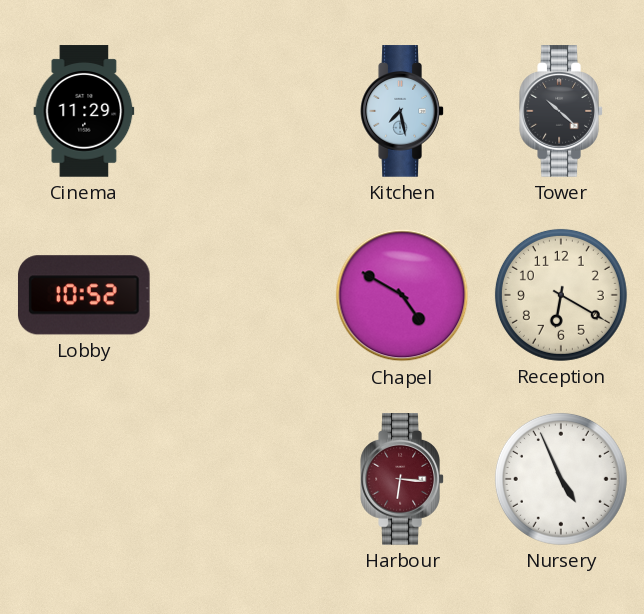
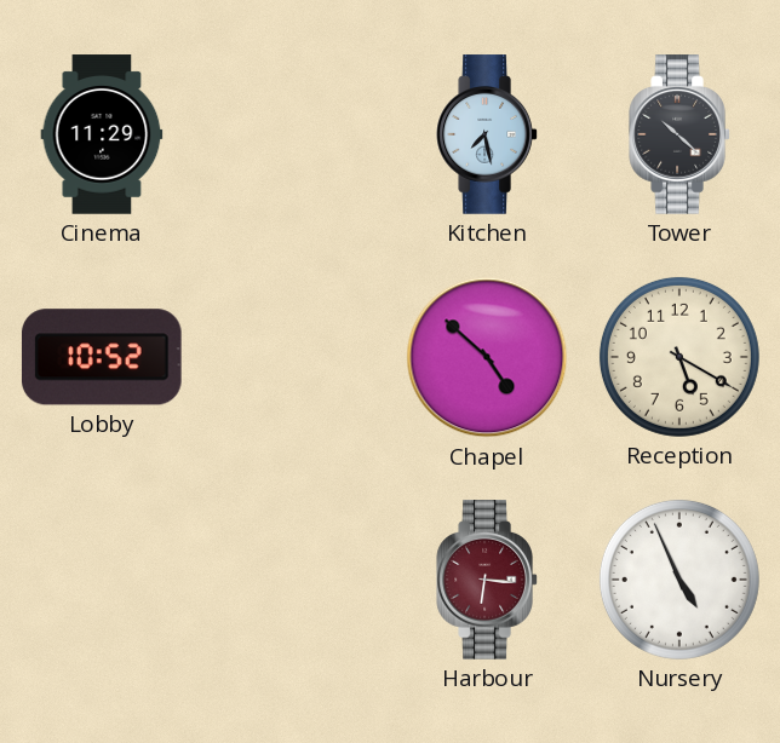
Chapel: 4:50 -> 4:52
Reception: 6:20 -> 5:20
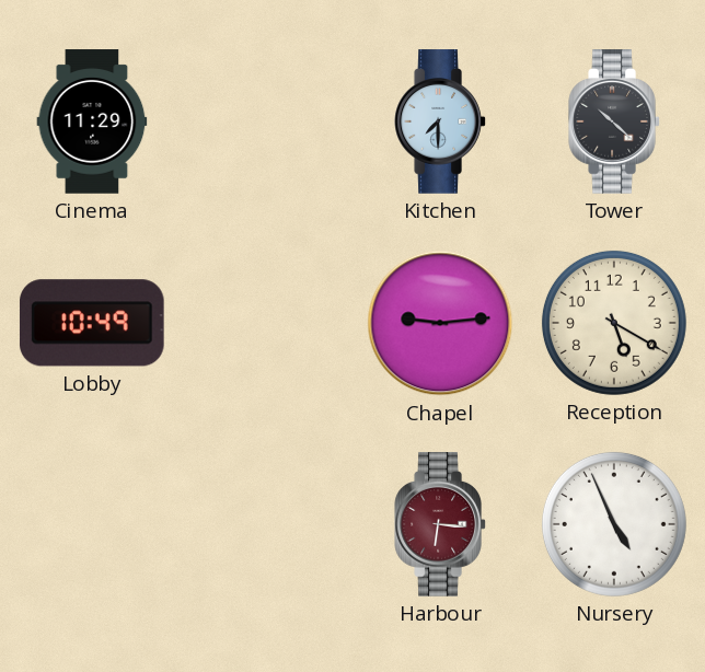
Kitchen: 7:28 -> 7:30
Lobby: 10:52 -> 10:49
Chapel: 4:52 -> 9:14
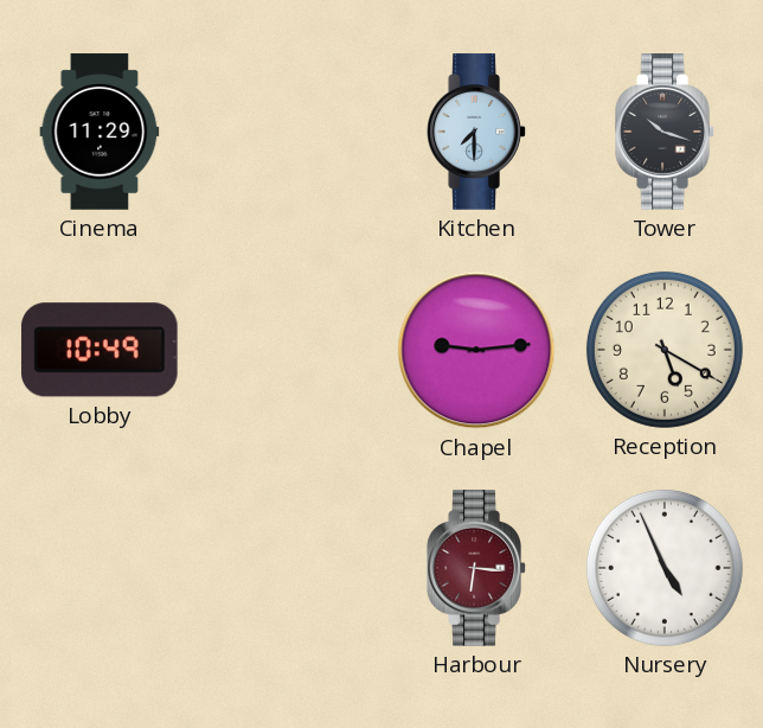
Tower: 10:22 -> 10:18
